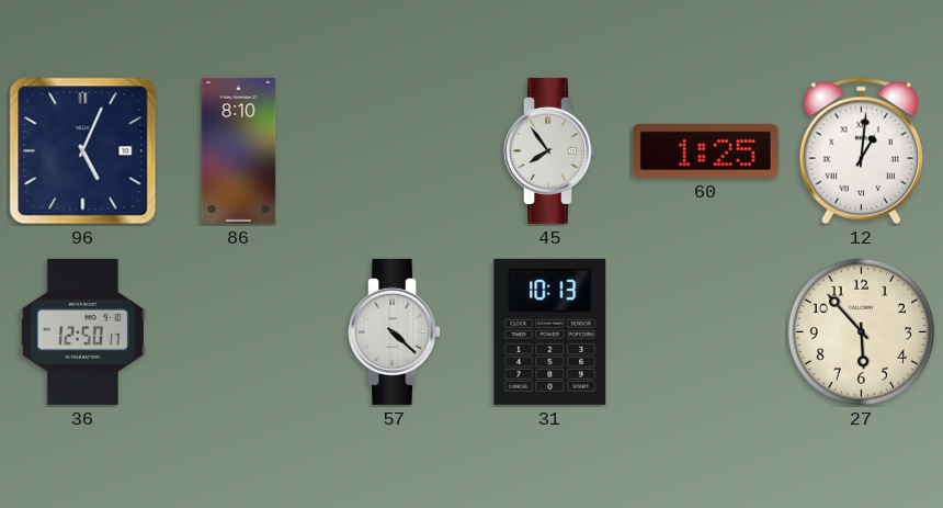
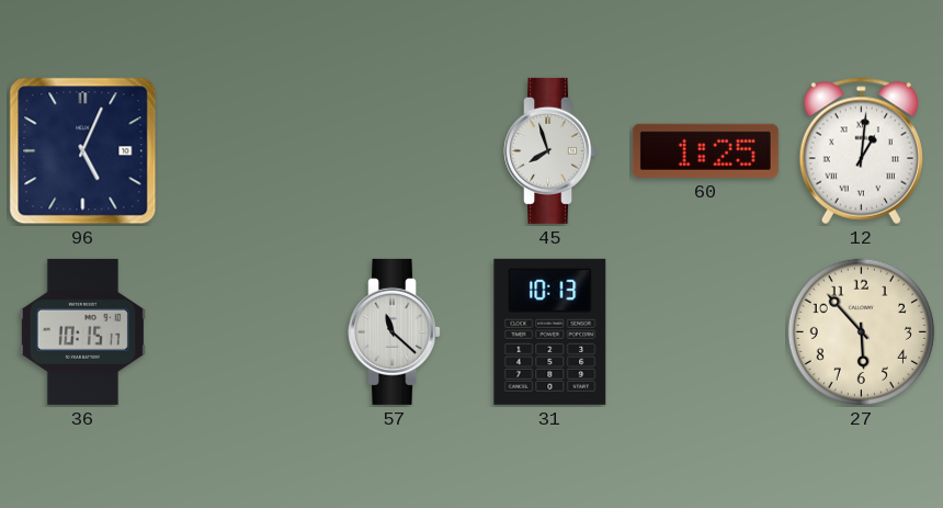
86: 8:10 -> none
45: 7:54 -> 7:57
36: 12:50 -> 10:15
57: 4:22 -> 11:22
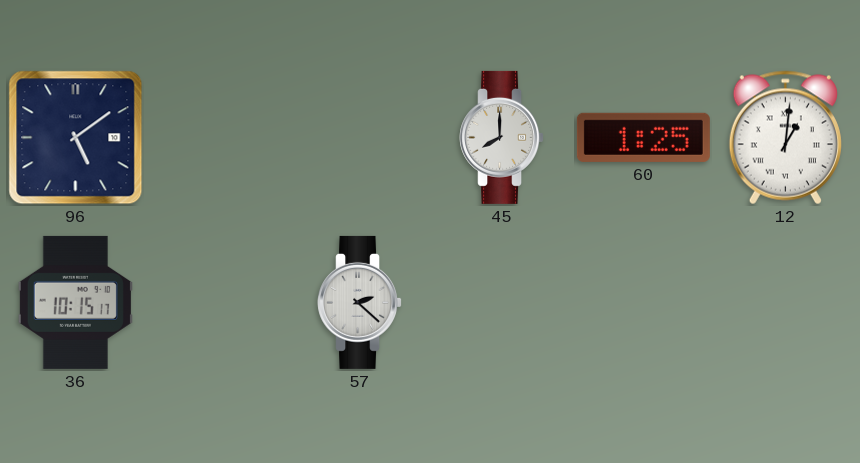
96: 5:04 -> 5:09
45: 7:57 -> 8:00
57: 11:22 -> 2:22
31: 10:13 -> none
27: 5:53 -> none
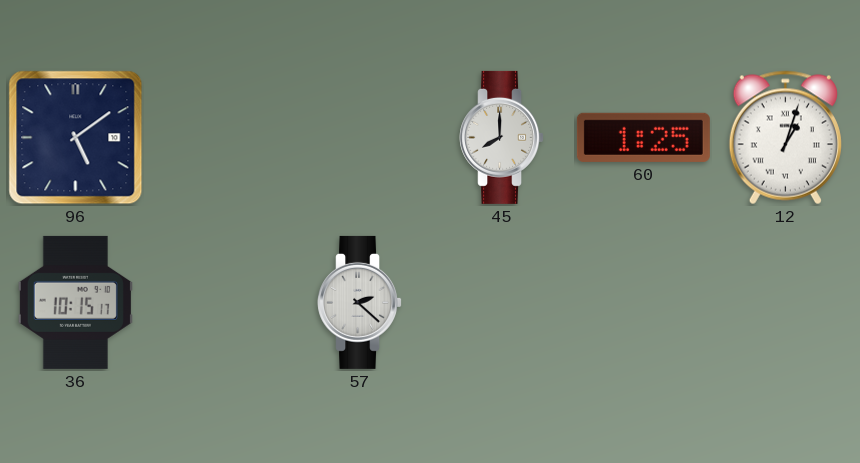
12: 1:01 -> 1:03
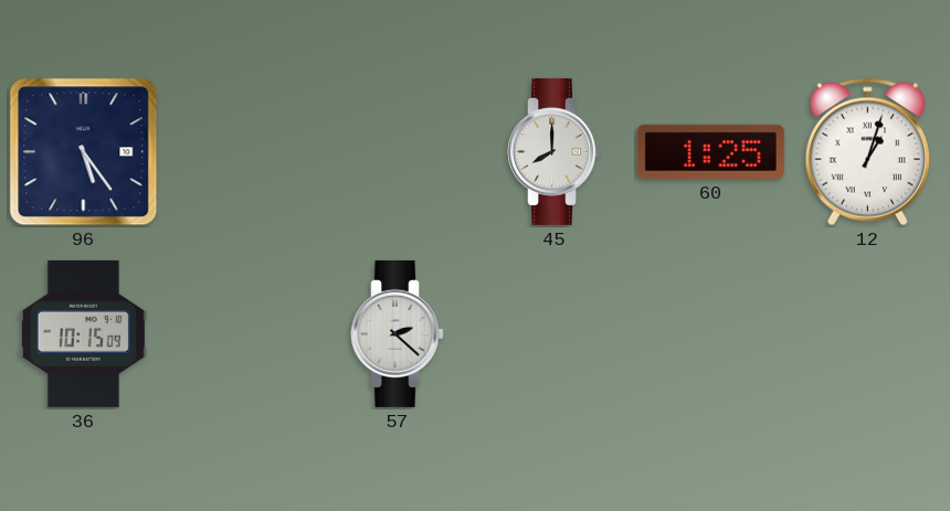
96: 5:09 -> 5:24
36: 10:15:17 -> 10:15:09
